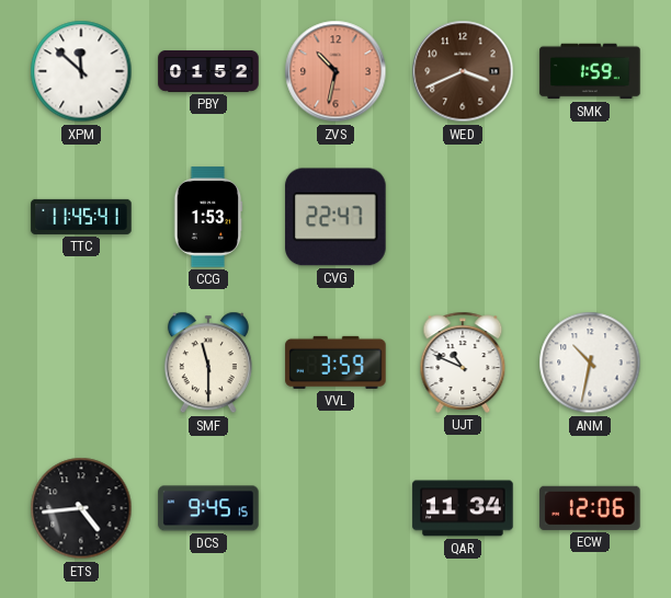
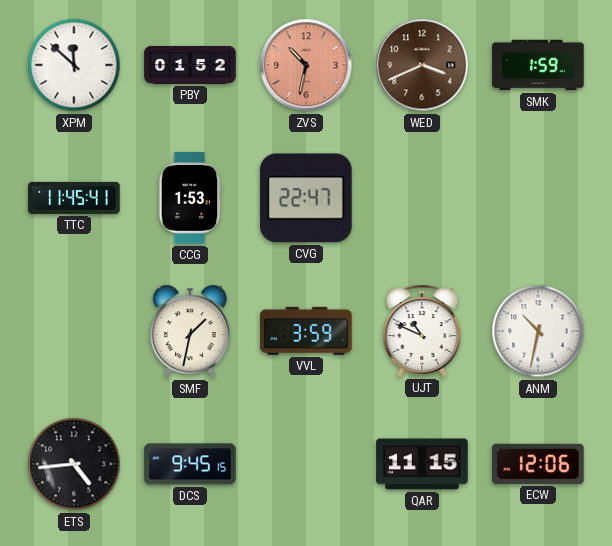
SMF: 11:30 -> 1:32
QAR: 11:34 -> 11:15
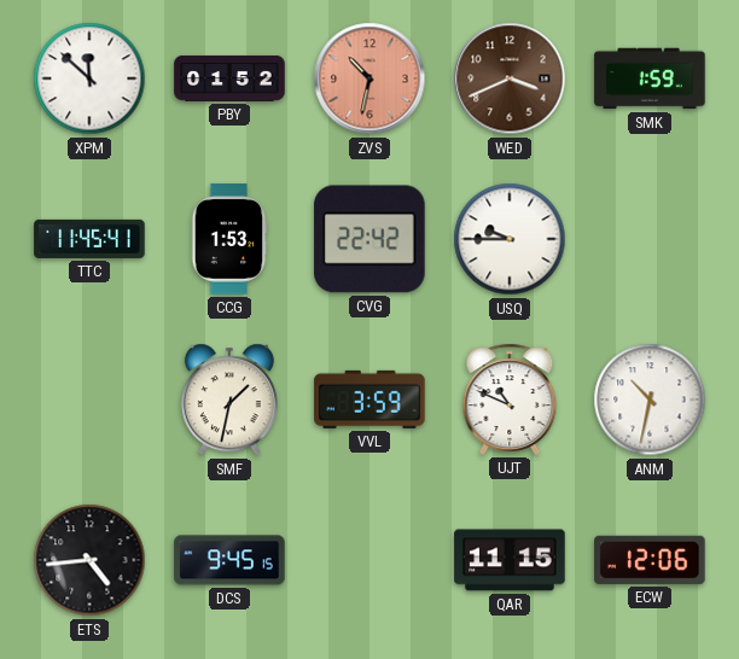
CVG: 22:47 -> 22:42
USQ: none -> 9:45
